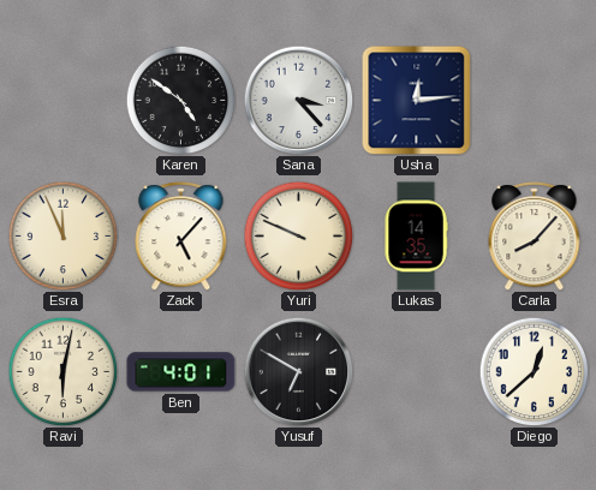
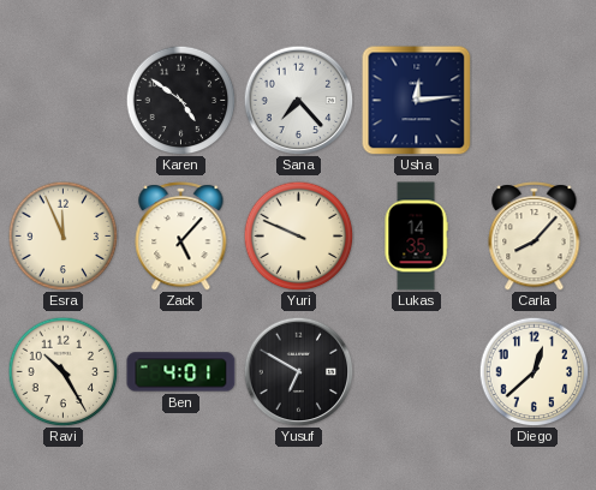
Sana: 3:23 -> 7:23
Ravi: 6:02 -> 10:25
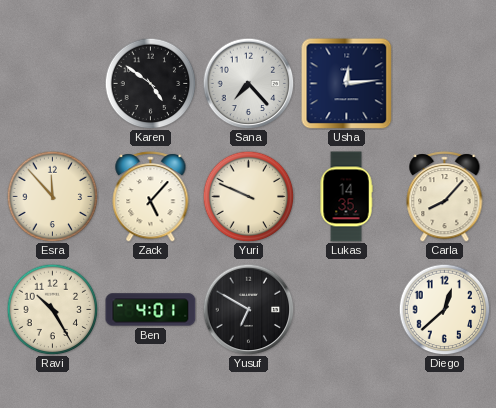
Esra: 11:56 -> 11:53
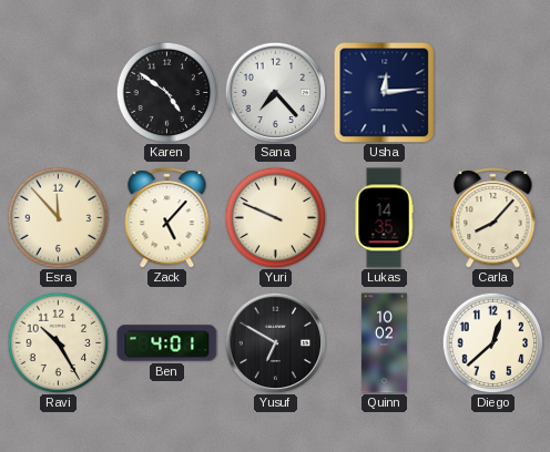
Quinn: none -> 10:02
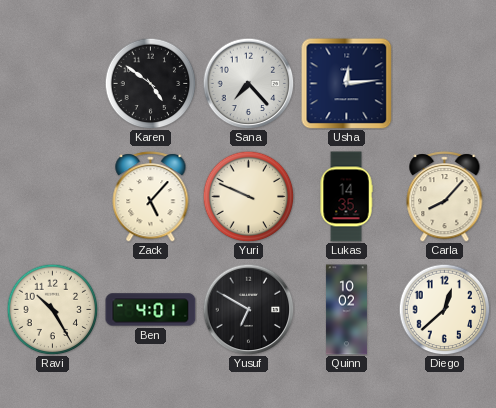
Esra: 11:53 -> none
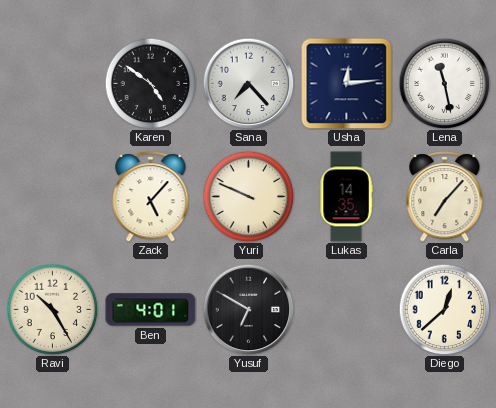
Lena: none -> 11:28
Carla: 8:07 -> 7:07
Quinn: 10:02 -> none
